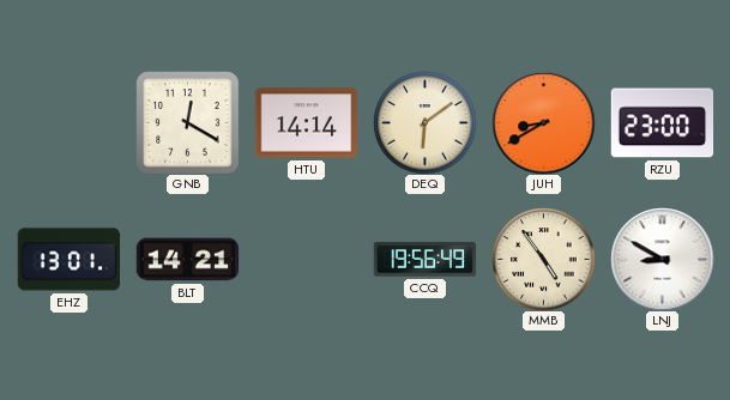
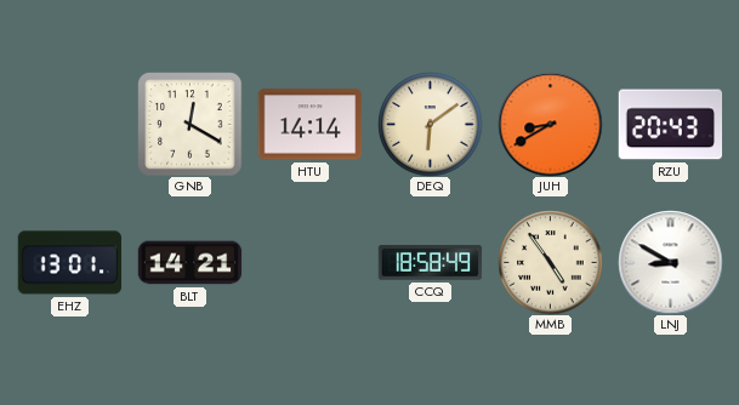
RZU: 23:00 -> 20:43
CCQ: 19:56 -> 18:58
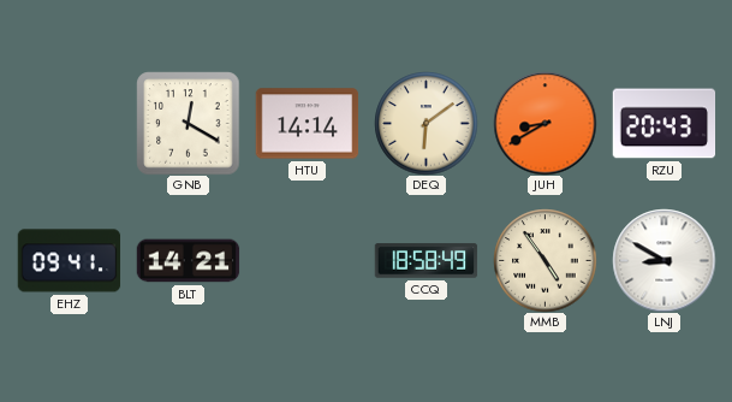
EHZ: 13:01 -> 09:41
